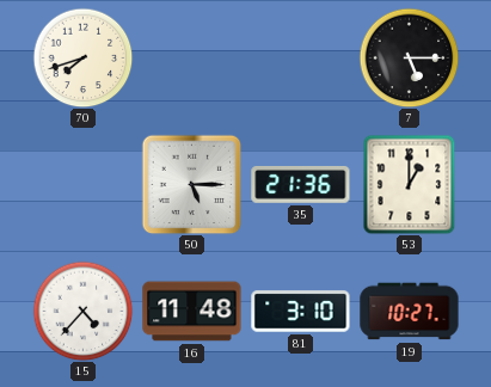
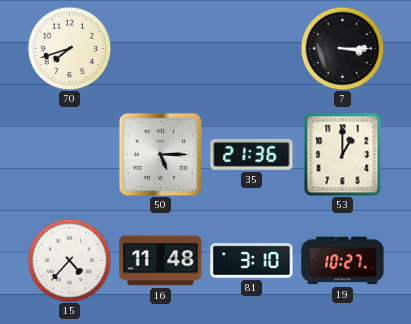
7: 5:15 -> 3:15
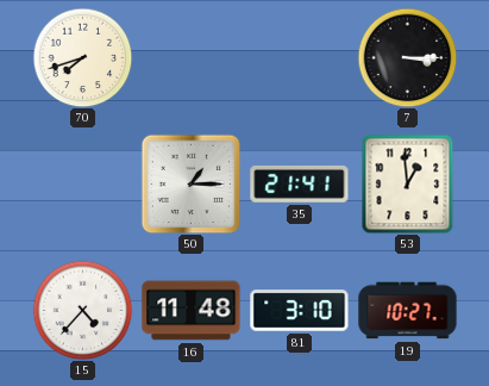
50: 5:15 -> 1:15
35: 21:36 -> 21:41
53: 1:00 -> 12:59
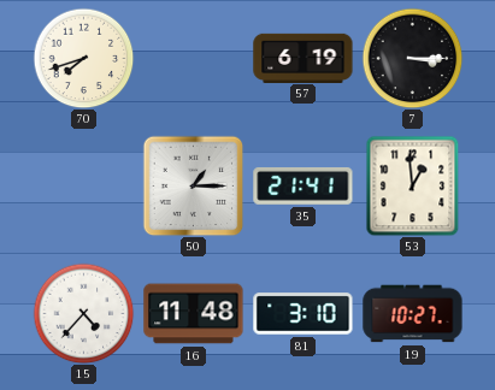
57: none -> 6:19
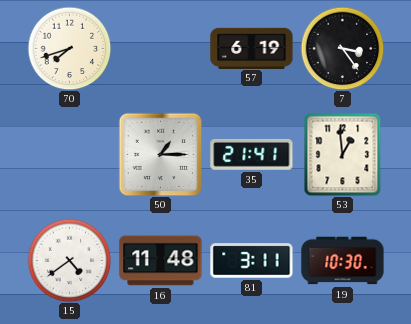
7: 3:15 -> 3:24
15: 4:37 -> 4:39
81: 3:10 -> 3:11
19: 10:27 -> 10:30
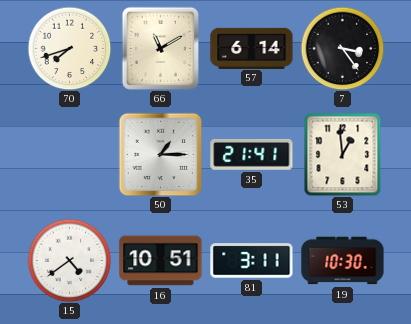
66: none -> 11:10
57: 6:19 -> 6:14
16: 11:48 -> 10:51
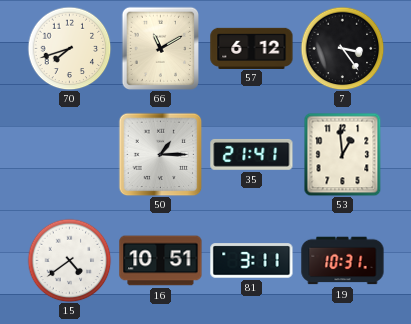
57: 6:14 -> 6:12
19: 10:30 -> 10:31
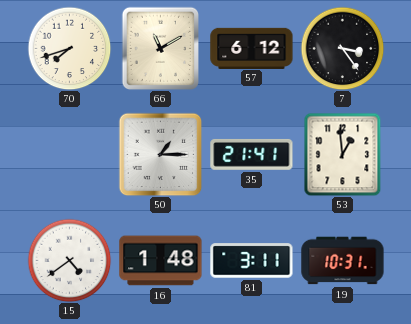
16: 10:51 -> 1:48
